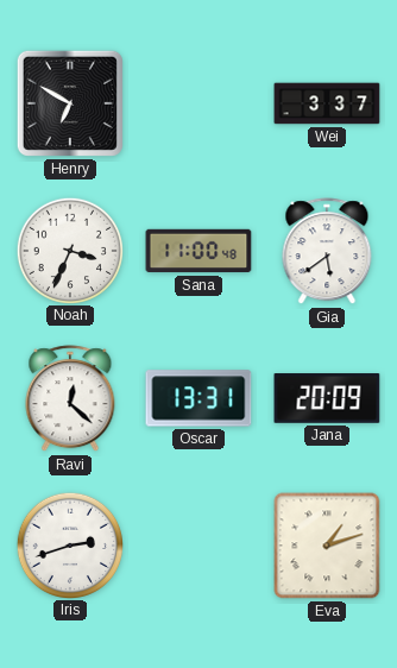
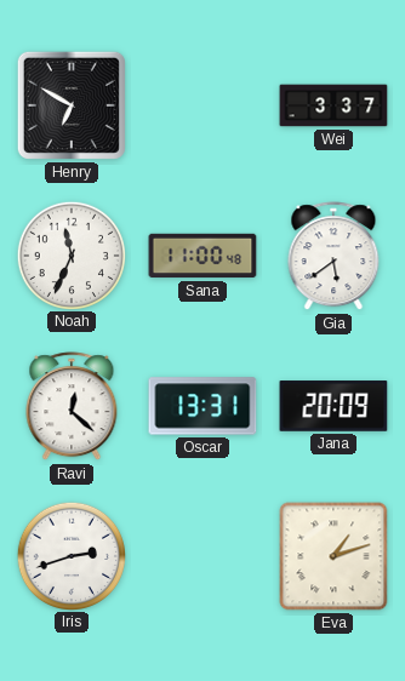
Noah: 3:34 -> 11:34
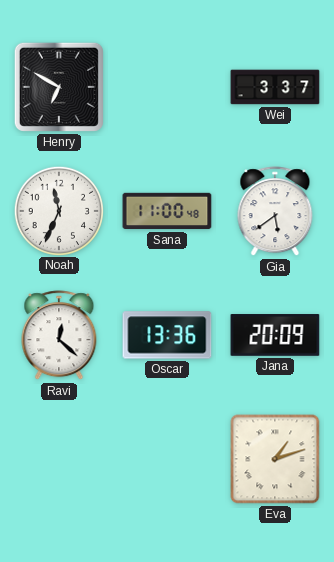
Oscar: 13:31 -> 13:36
Iris: 2:42 -> none
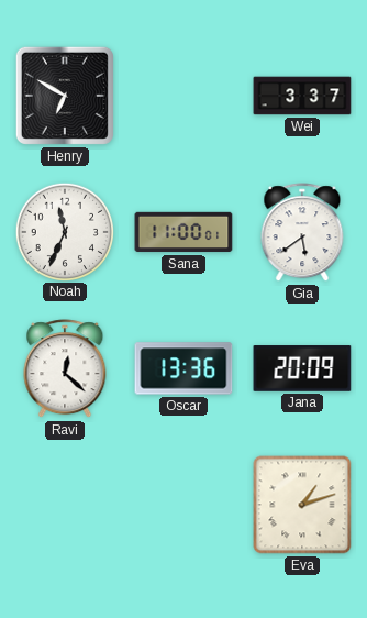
Sana: 11:00:48 -> 11:00:01
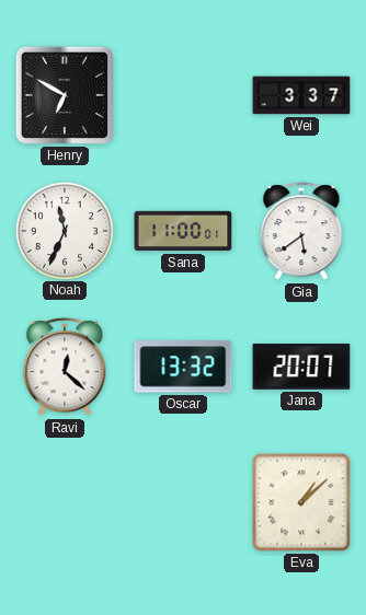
Oscar: 13:36 -> 13:32
Jana: 20:09 -> 20:07
Eva: 1:12 -> 1:08
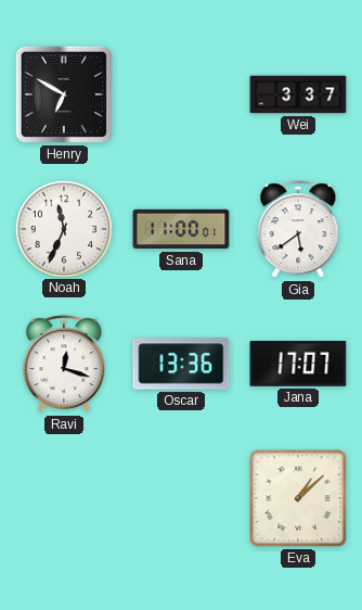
Ravi: 12:22 -> 12:18
Oscar: 13:32 -> 13:36
Jana: 20:07 -> 17:07
